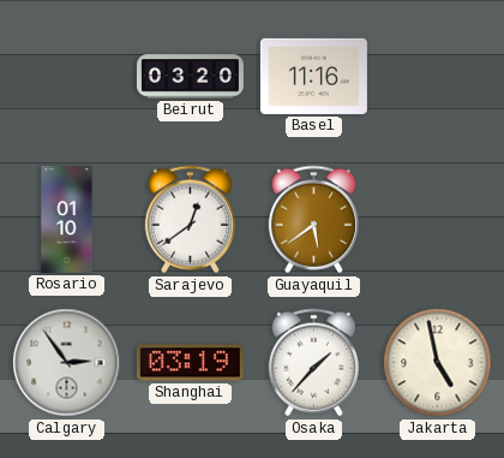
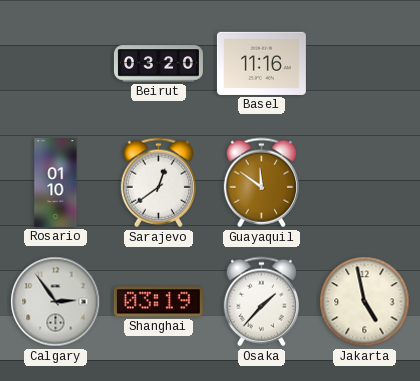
Guayaquil: 5:39 -> 11:51
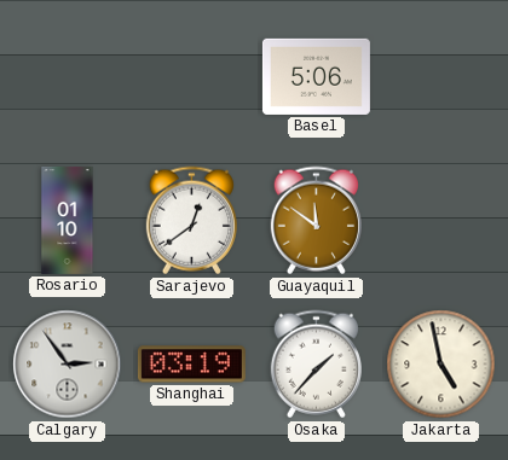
Beirut: 03:20 -> none
Basel: 11:16 -> 5:06
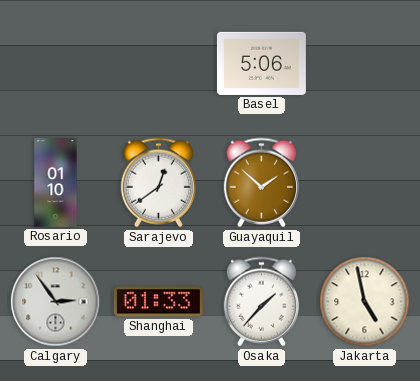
Guayaquil: 11:51 -> 1:52
Shanghai: 03:19 -> 01:33
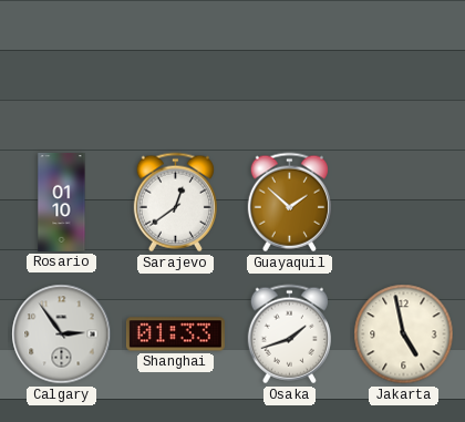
Basel: 5:06 -> none
Osaka: 1:37 -> 1:42
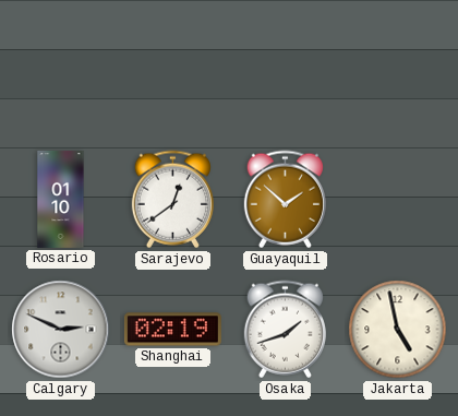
Calgary: 2:54 -> 2:49
Shanghai: 01:33 -> 02:19
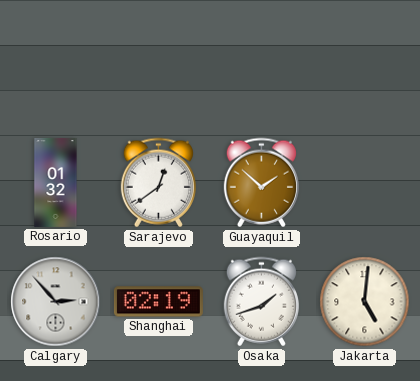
Rosario: 01:10 -> 01:32
Calgary: 2:49 -> 2:53
Jakarta: 4:58 -> 5:01
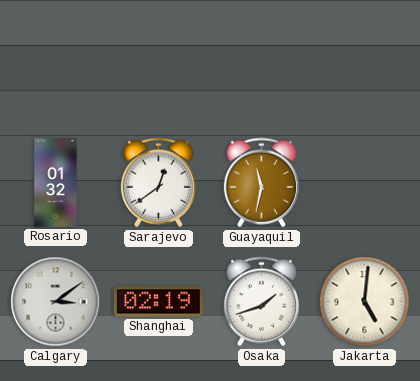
Guayaquil: 1:52 -> 11:32
Calgary: 2:53 -> 3:09
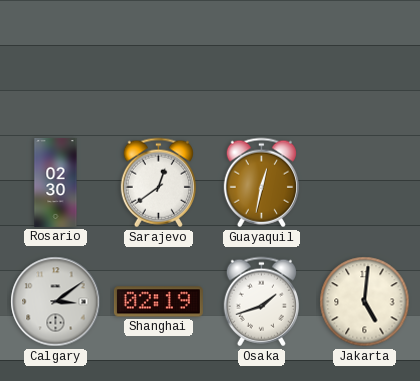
Rosario: 01:32 -> 02:30
Guayaquil: 11:32 -> 12:32
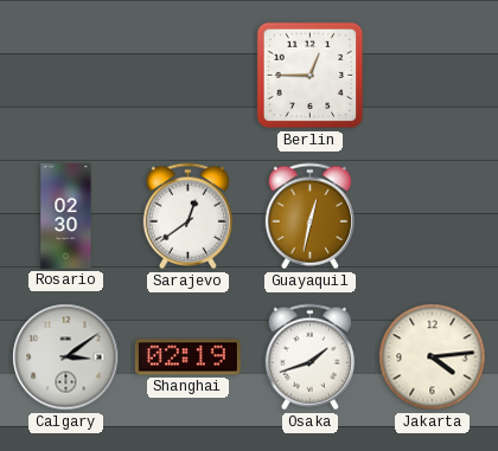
Berlin: none -> 12:45
Jakarta: 5:01 -> 4:14
